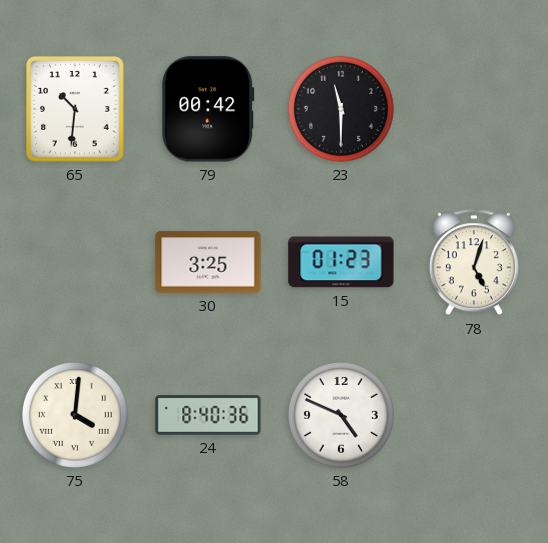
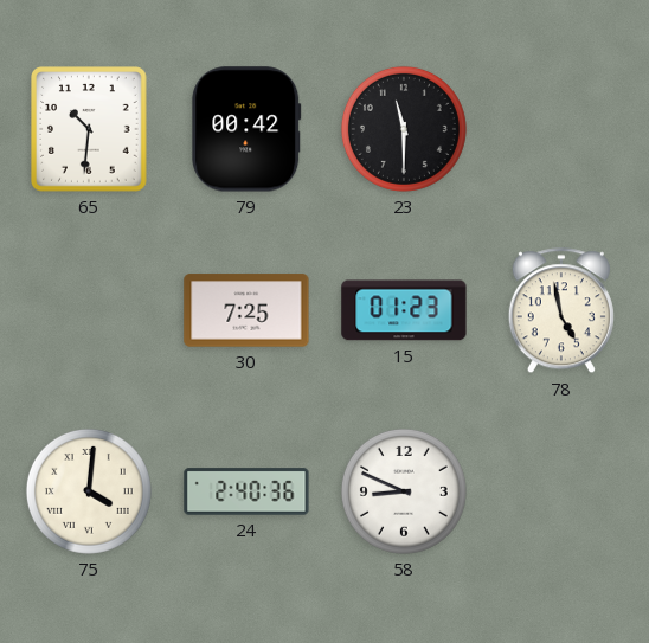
30: 3:25 -> 7:25
78: 5:03 -> 4:58
24: 8:40 -> 2:40
58: 4:49 -> 8:49
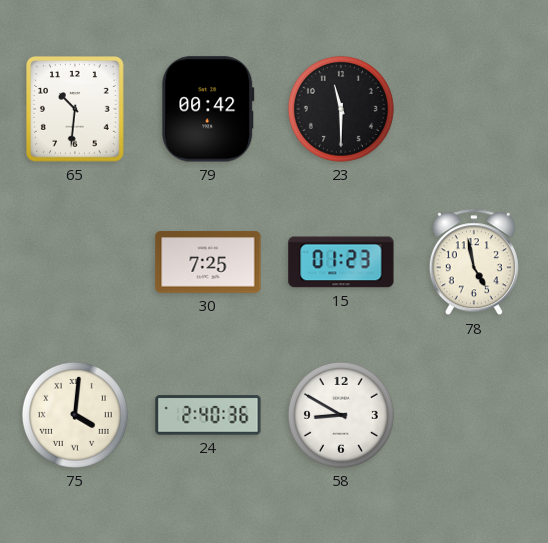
58: 8:49 -> 8:50
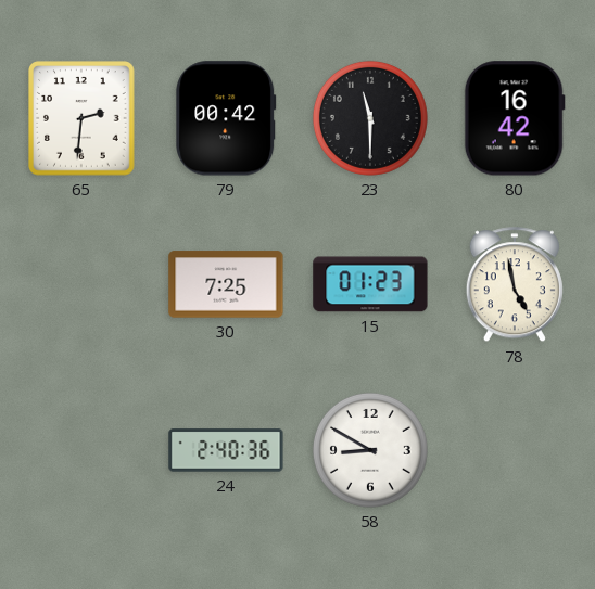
65: 10:31 -> 2:31
80: none -> 16:42
75: 4:01 -> none
